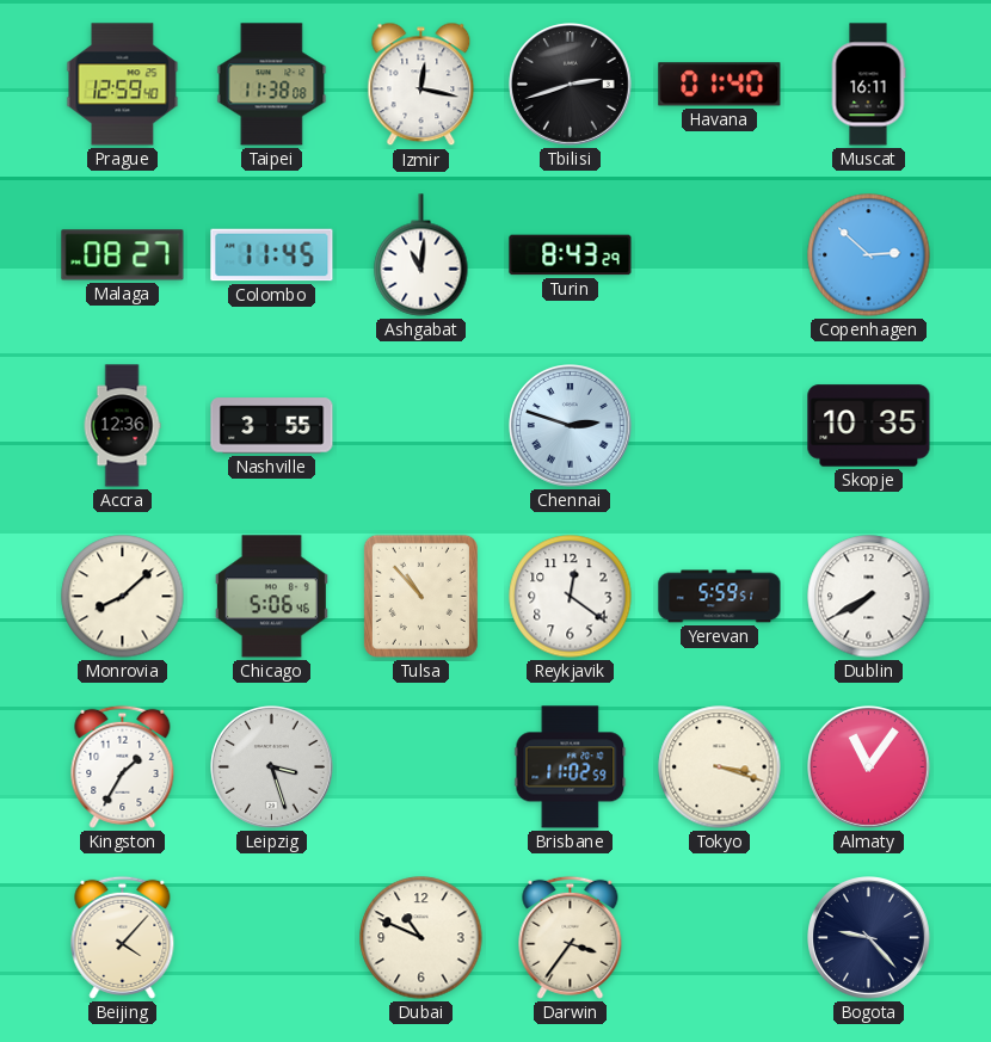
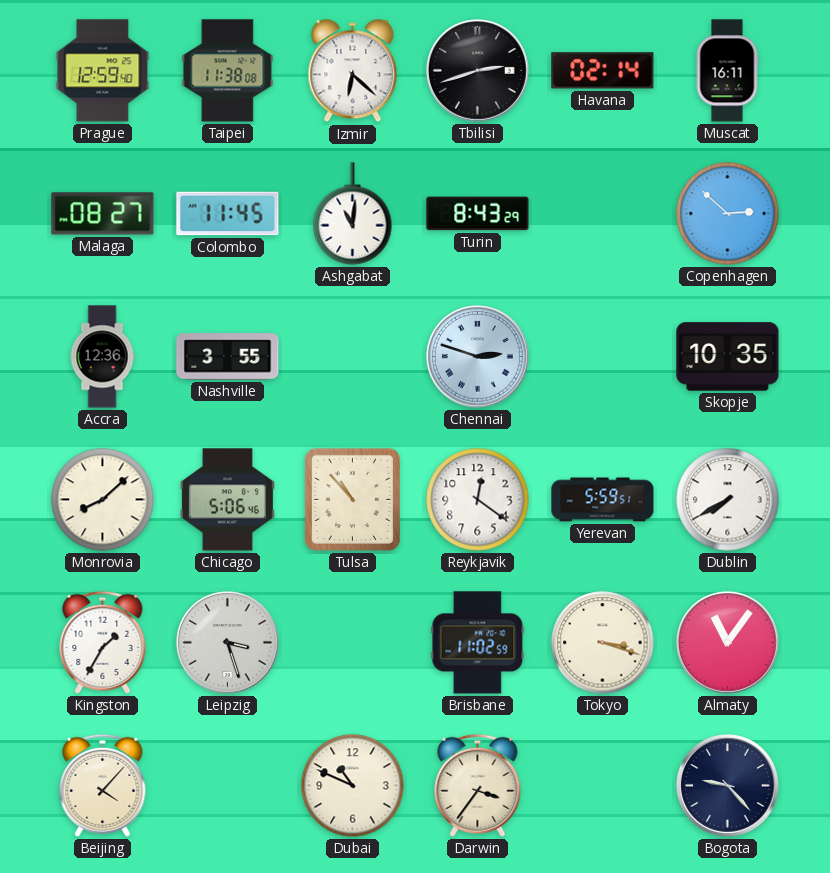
Izmir: 12:17 -> 6:22
Havana: 01:40 -> 02:14
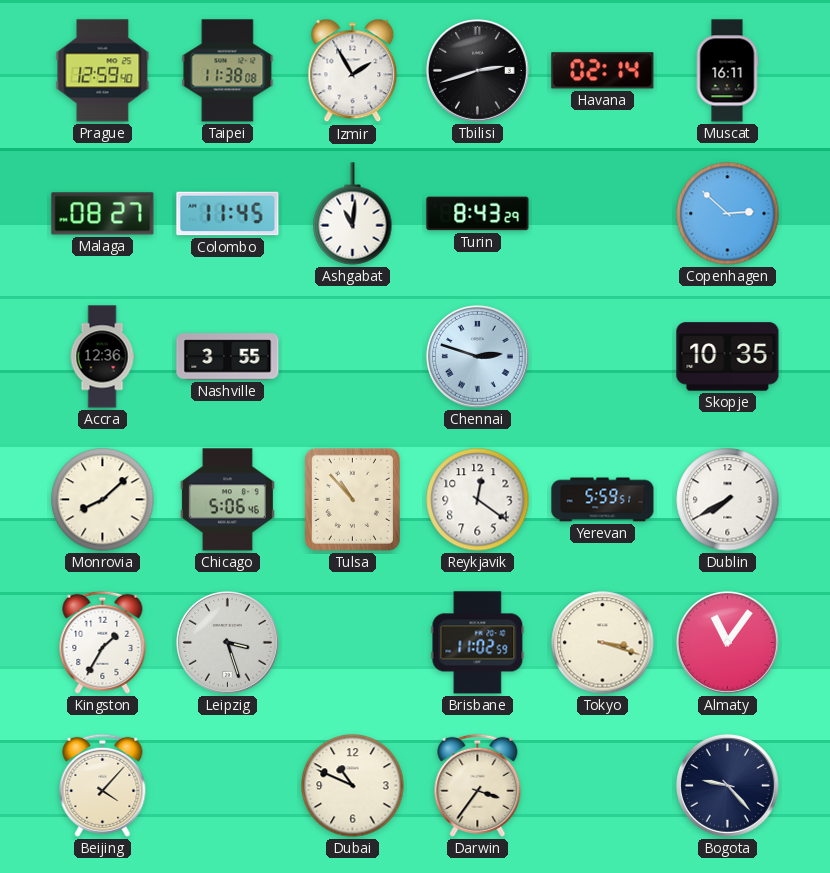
Izmir: 6:22 -> 1:55
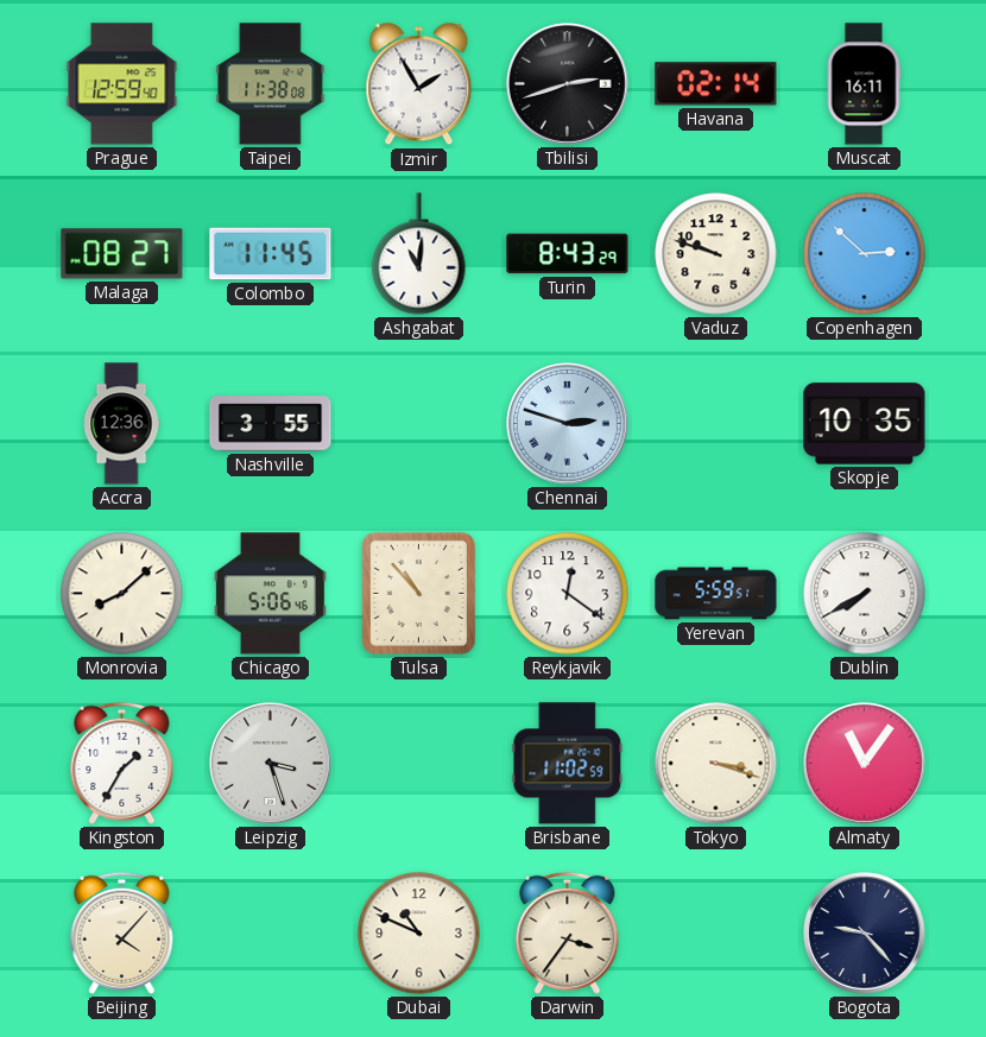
Vaduz: none -> 9:48
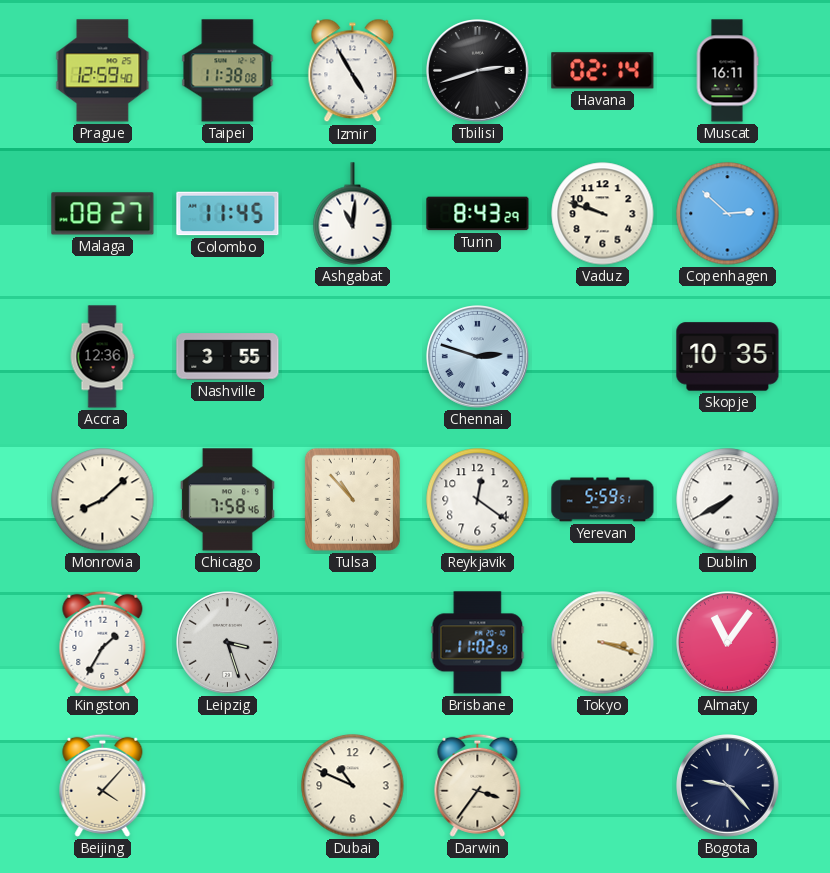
Izmir: 1:55 -> 4:55
Chicago: 5:06 -> 7:58
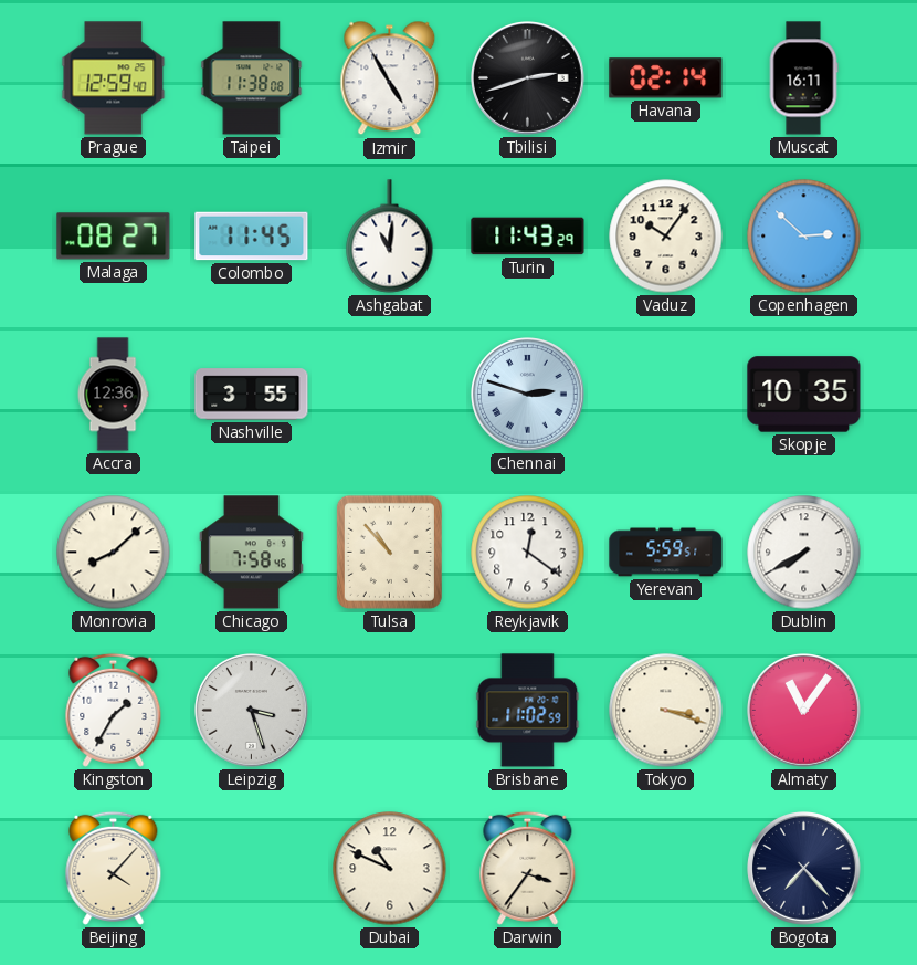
Turin: 8:43 -> 11:43
Vaduz: 9:48 -> 10:06
Bogota: 9:23 -> 7:23
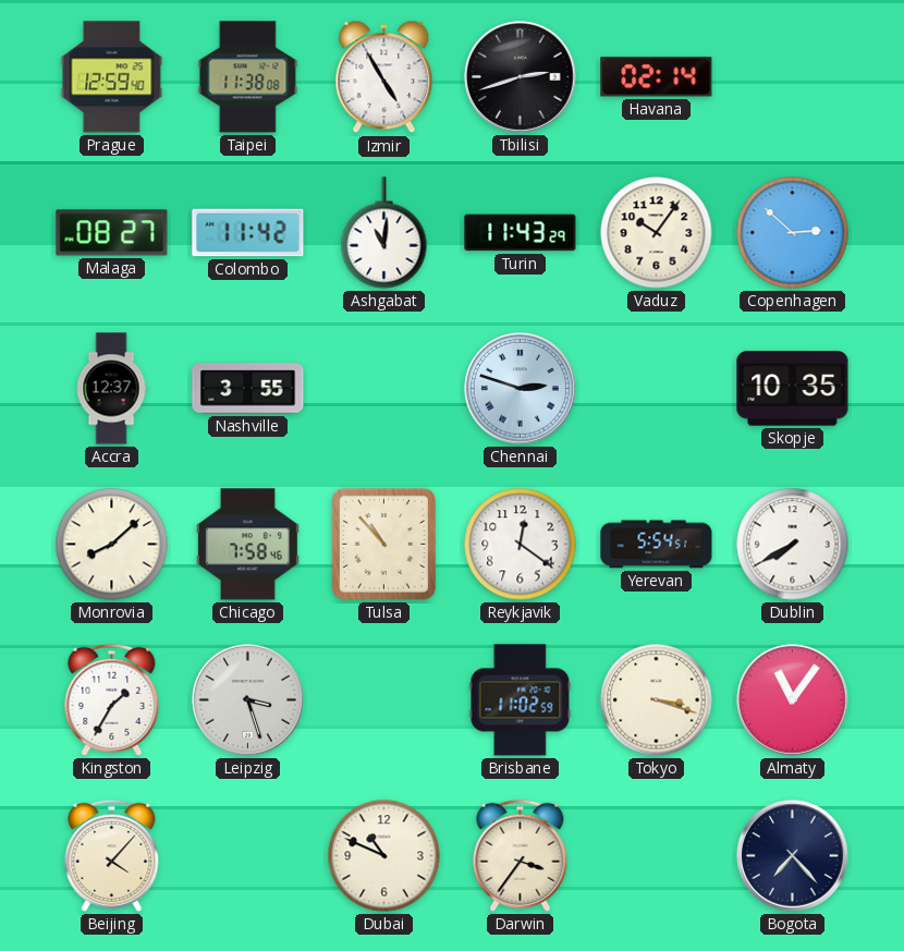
Muscat: 16:11 -> none
Colombo: 11:45 -> 11:42
Accra: 12:36 -> 12:37
Yerevan: 5:59 -> 5:54
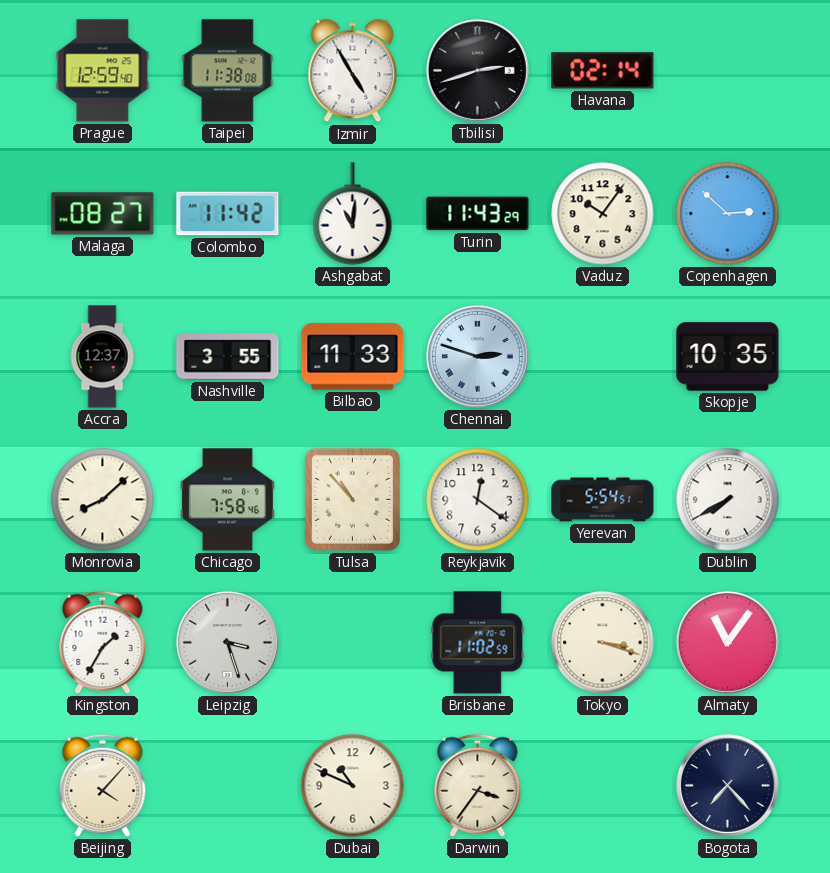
Bilbao: none -> 11:33
